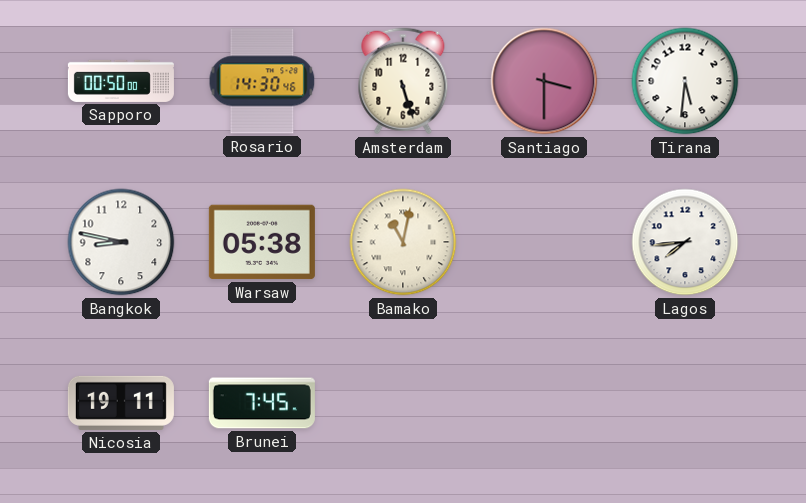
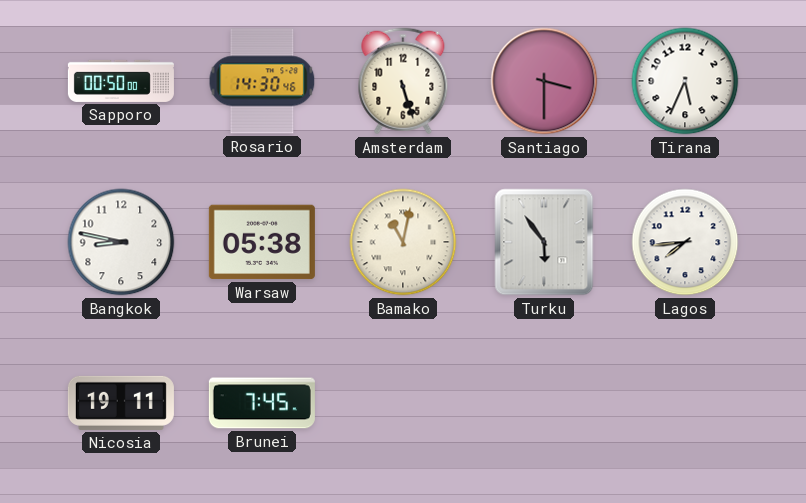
Tirana: 5:31 -> 5:34
Turku: none -> 5:54
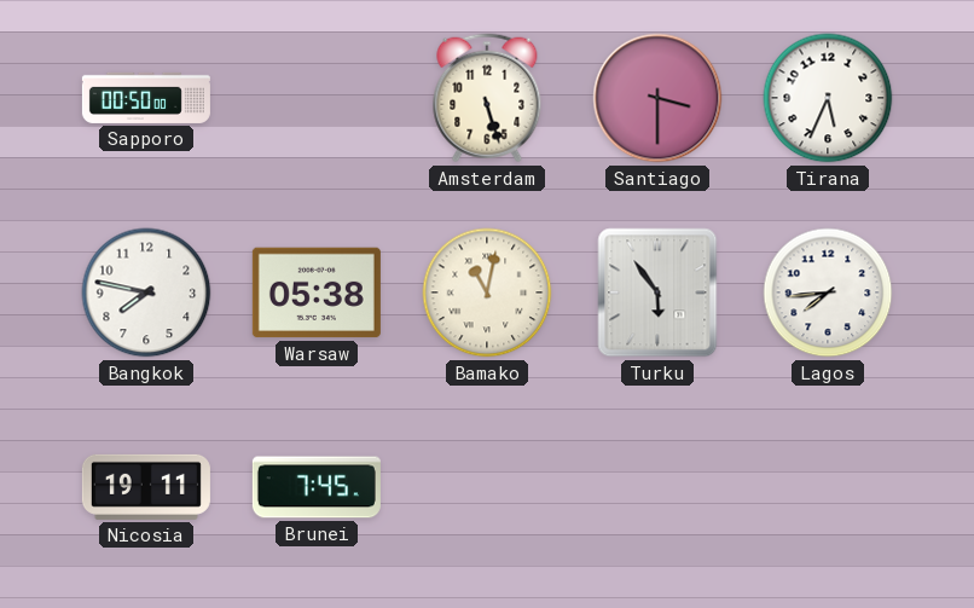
Rosario: 14:30 -> none
Bangkok: 8:47 -> 7:47
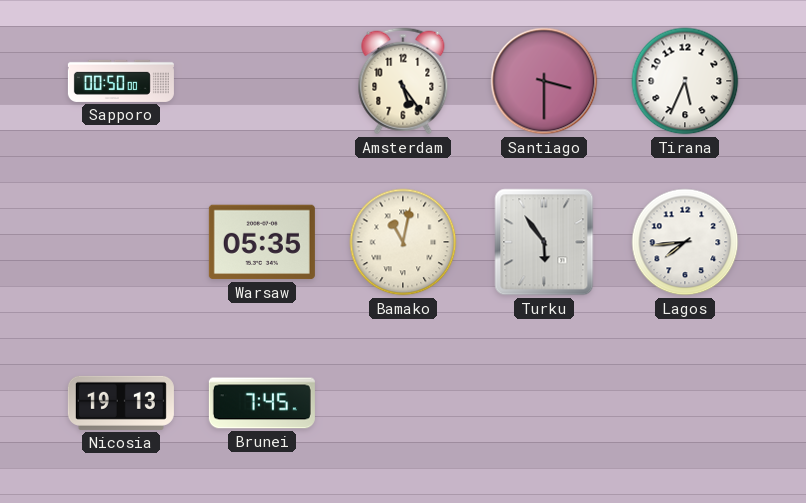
Amsterdam: 5:27 -> 5:24
Bangkok: 7:47 -> none
Warsaw: 05:38 -> 05:35
Nicosia: 19:11 -> 19:13
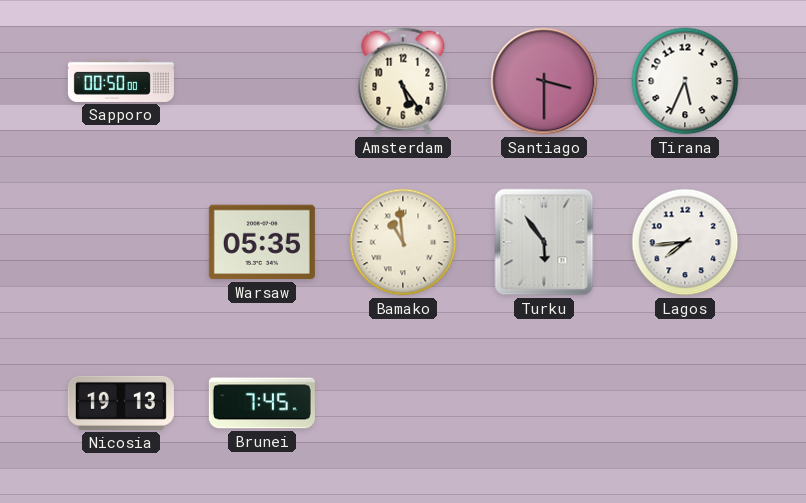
Bamako: 11:02 -> 10:59
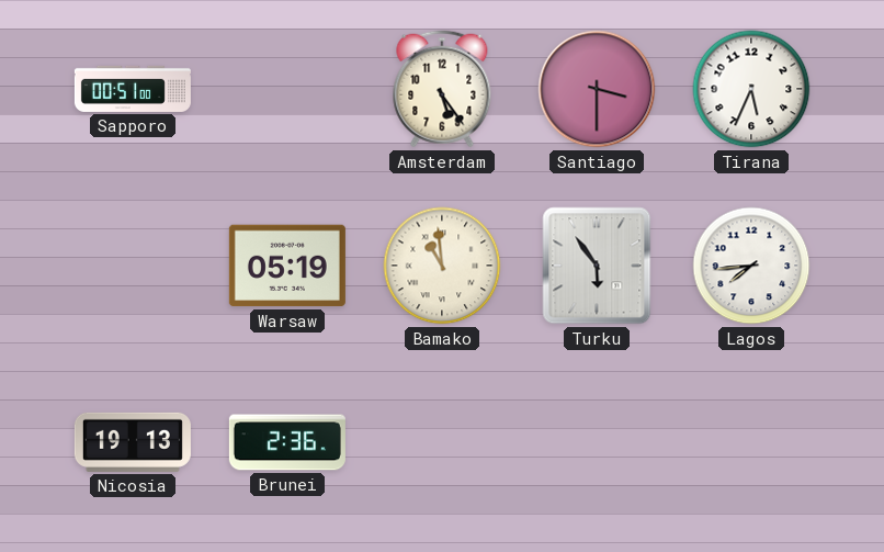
Sapporo: 00:50 -> 00:51
Warsaw: 05:35 -> 05:19
Brunei: 7:45 -> 2:36
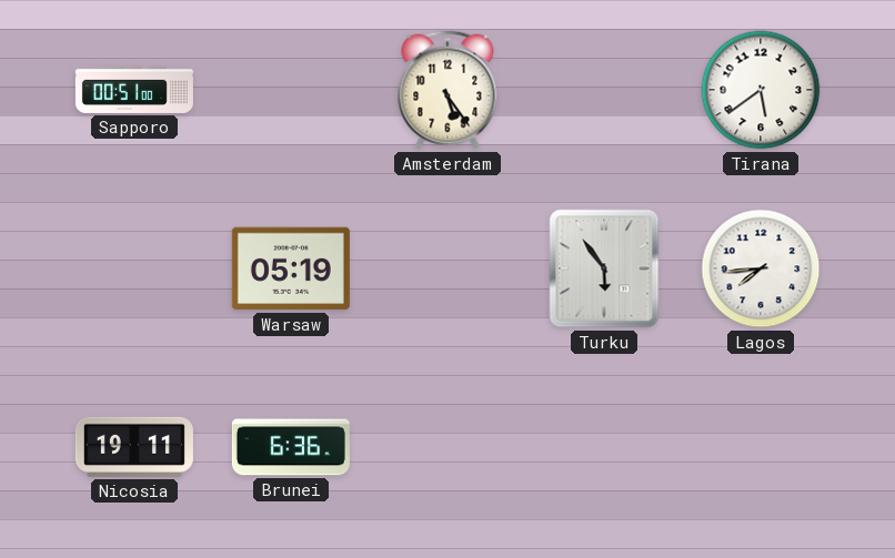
Santiago: 3:30 -> none
Tirana: 5:34 -> 5:39
Bamako: 10:59 -> none
Nicosia: 19:13 -> 19:11
Brunei: 2:36 -> 6:36
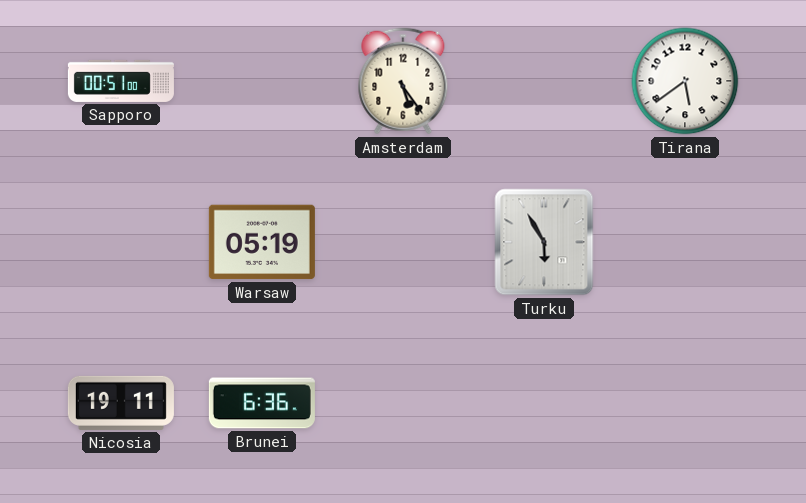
Turku: 5:54 -> 5:55
Lagos: 7:44 -> none
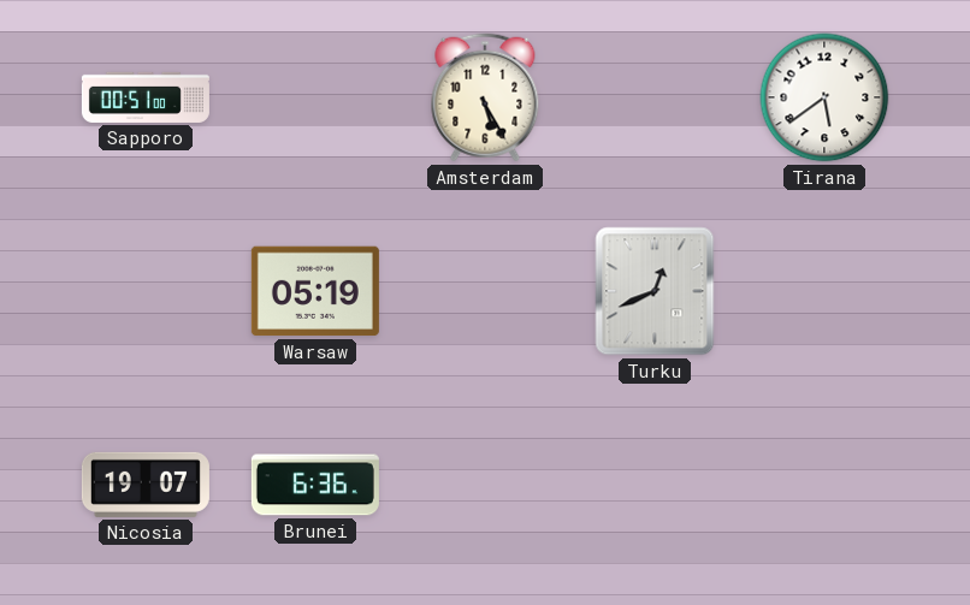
Amsterdam: 5:24 -> 5:25
Turku: 5:55 -> 12:41
Nicosia: 19:11 -> 19:07
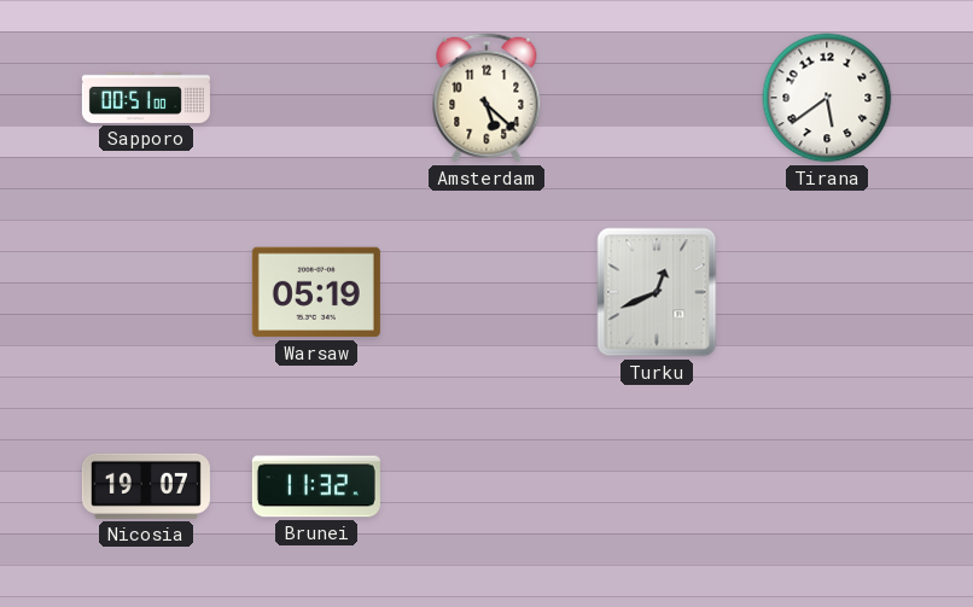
Amsterdam: 5:25 -> 5:22
Brunei: 6:36 -> 11:32
